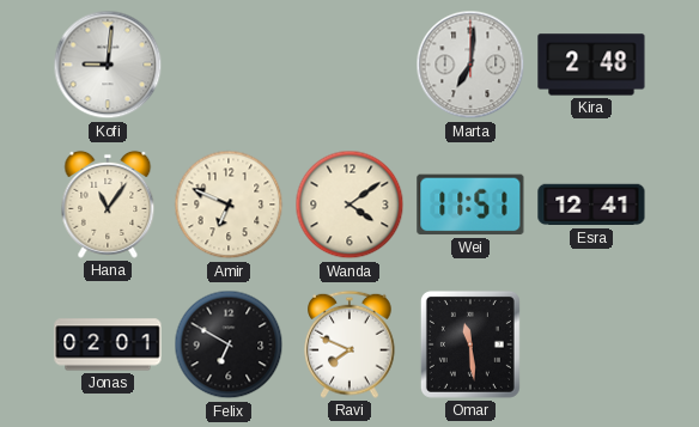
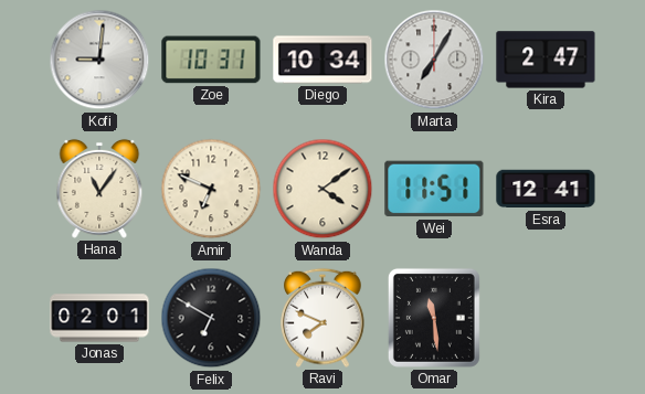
Zoe: none -> 10:31
Diego: none -> 10:34
Marta: 7:01 -> 7:05
Kira: 2:48 -> 2:47
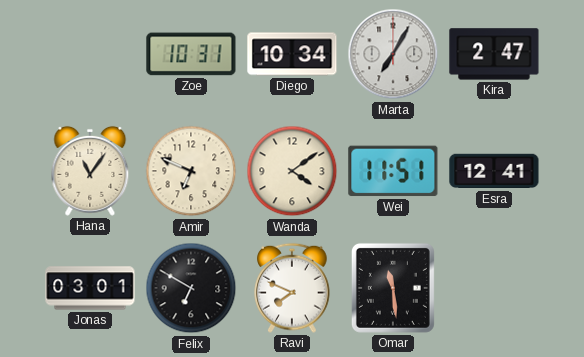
Kofi: 9:01 -> none
Jonas: 02:01 -> 03:01
